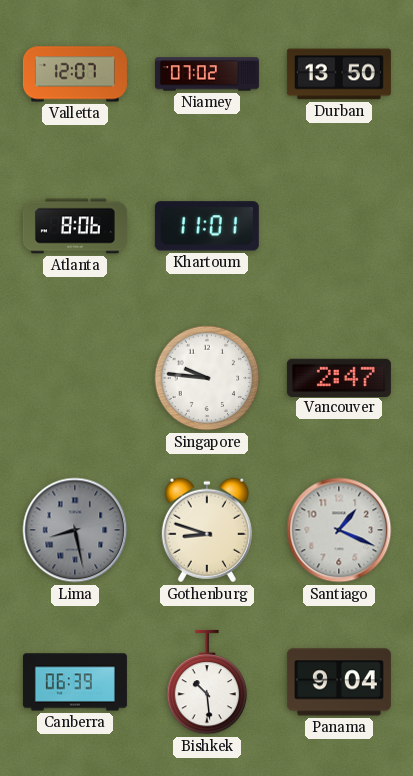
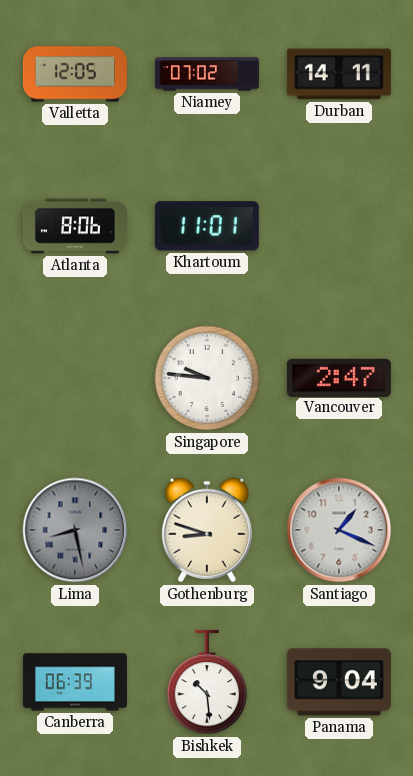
Valletta: 12:07 -> 12:05
Durban: 13:50 -> 14:11
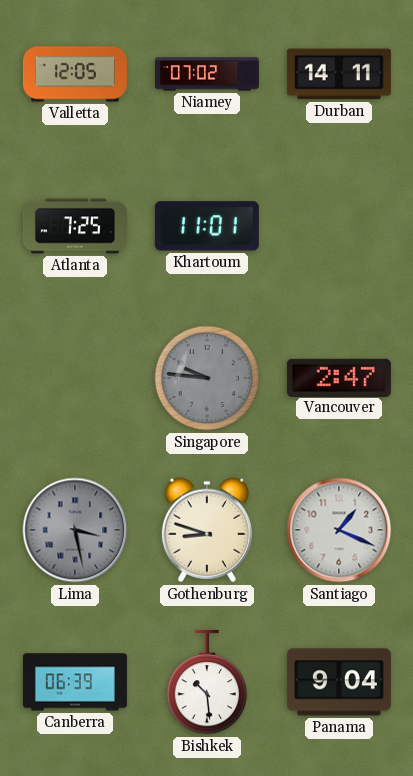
Atlanta: 8:06 -> 7:25
Singapore dial: white -> grey
Lima: 8:28 -> 3:28
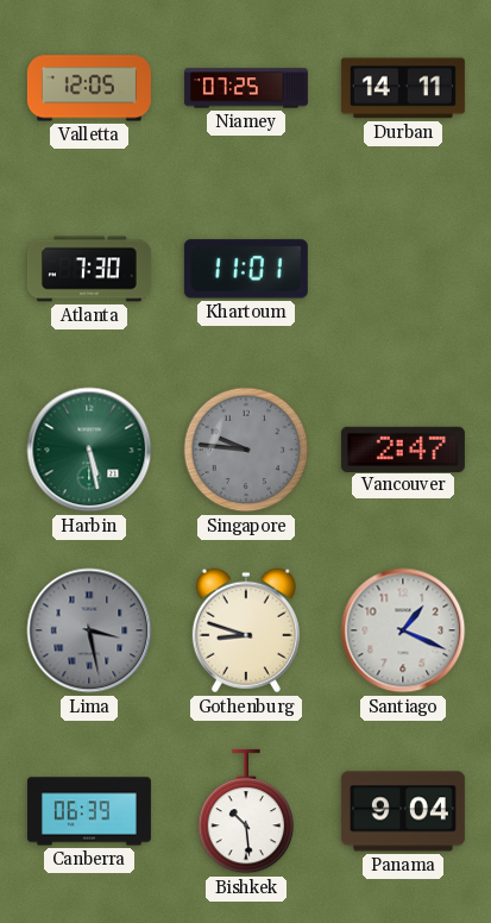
Niamey: 07:02 -> 07:25
Atlanta: 7:25 -> 7:30
Harbin: none -> 5:28
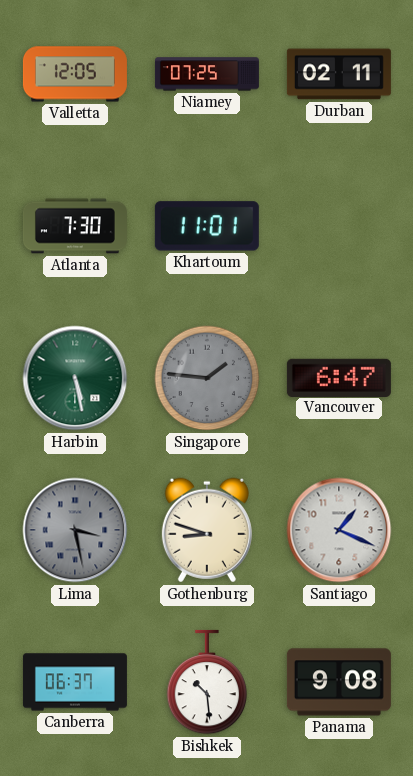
Durban: 14:11 -> 02:11
Singapore: 9:46 -> 1:46
Vancouver: 2:47 -> 6:47
Canberra: 06:39 -> 06:37
Panama: 9:04 -> 9:08
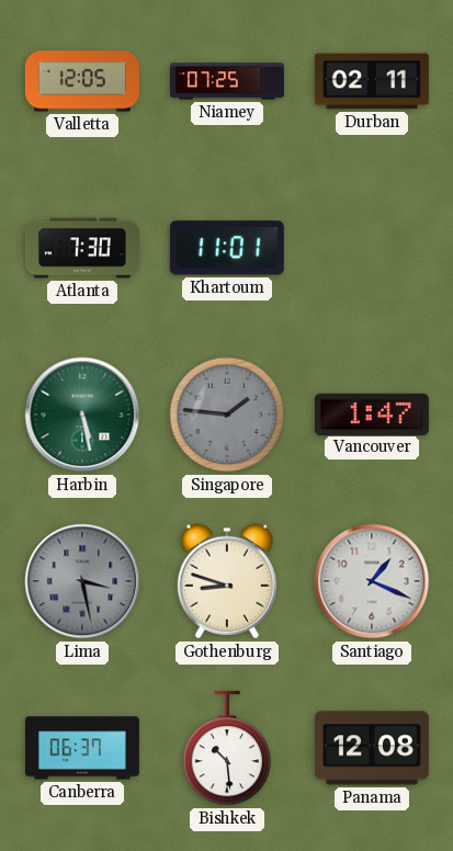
Vancouver: 6:47 -> 1:47
Panama: 9:08 -> 12:08
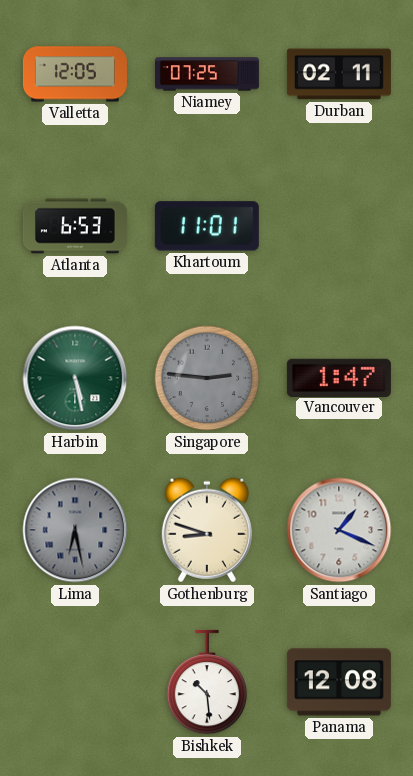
Atlanta: 7:30 -> 6:53
Singapore: 1:46 -> 2:46
Lima: 3:28 -> 6:28
Canberra: 06:37 -> none
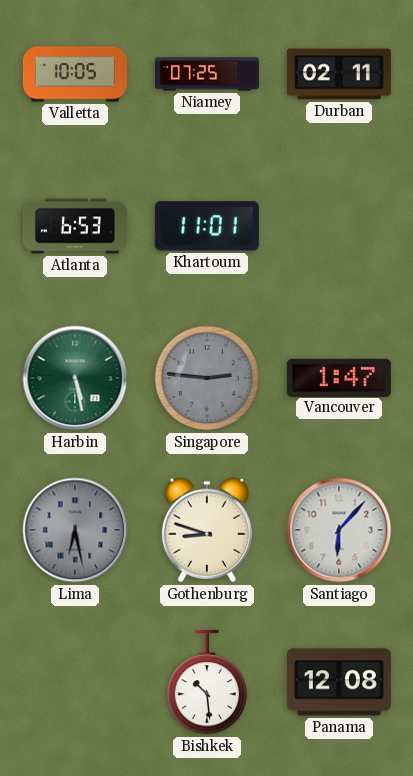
Valletta: 12:05 -> 10:05
Santiago: 1:19 -> 6:07
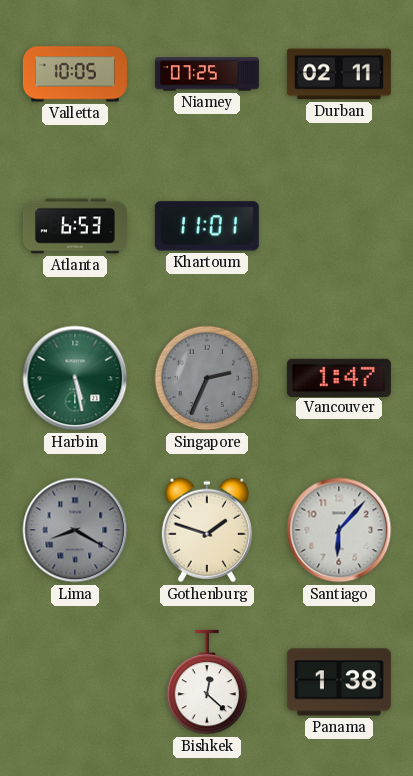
Singapore: 2:46 -> 2:34
Lima: 6:28 -> 8:20
Gothenburg: 8:48 -> 1:48
Bishkek: 10:29 -> 12:22
Panama: 12:08 -> 1:38
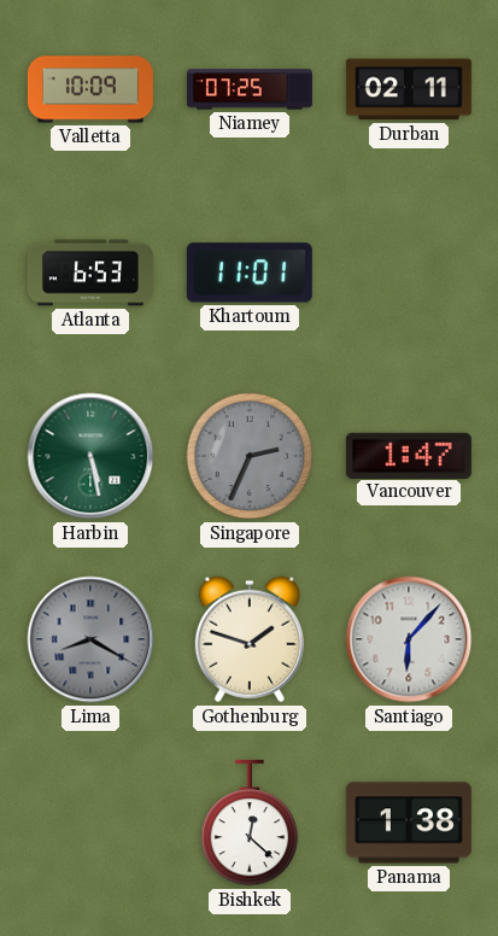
Valletta: 10:05 -> 10:09
